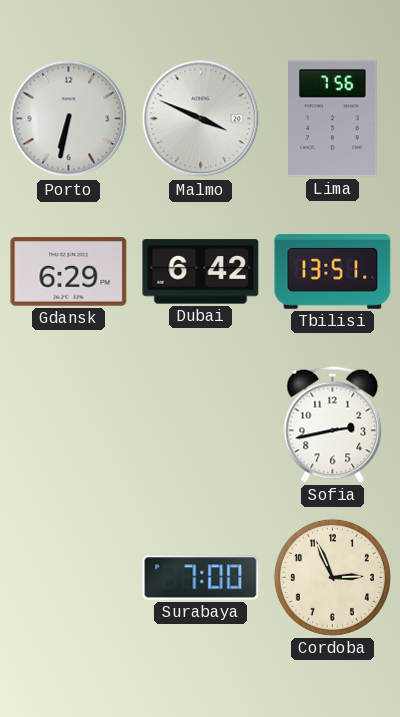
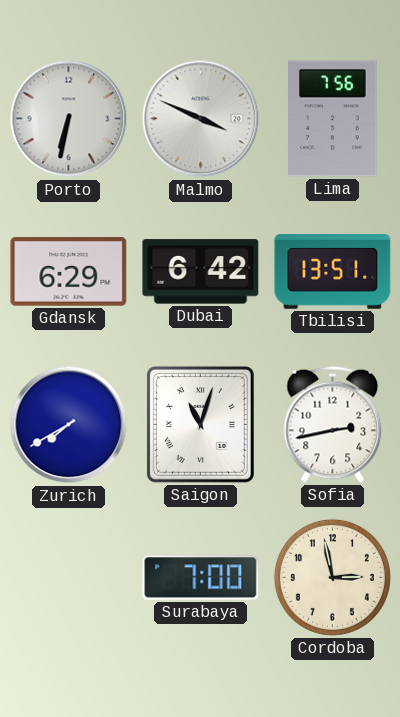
Zurich: none -> 7:40
Saigon: none -> 11:03
Cordoba: 2:56 -> 2:58
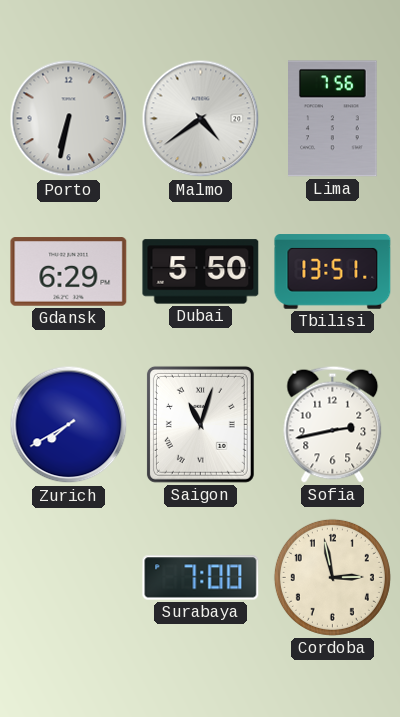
Malmo: 3:49 -> 4:39
Dubai: 6:42 -> 5:50
